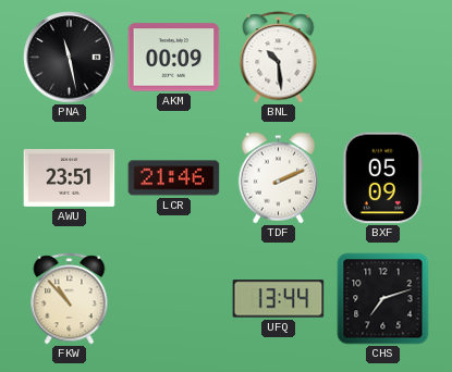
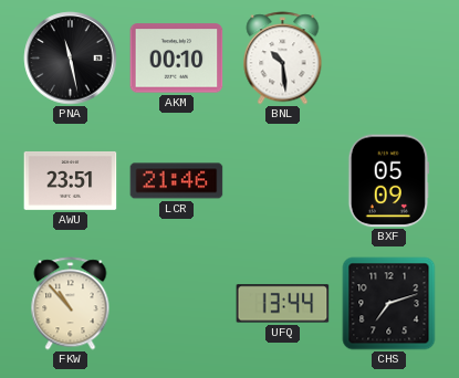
AKM: 00:09 -> 00:10
TDF: 2:11 -> none
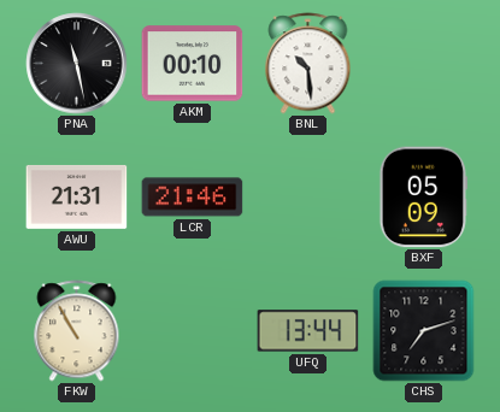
AWU: 23:51 -> 21:31
FKW: 10:53 -> 10:55
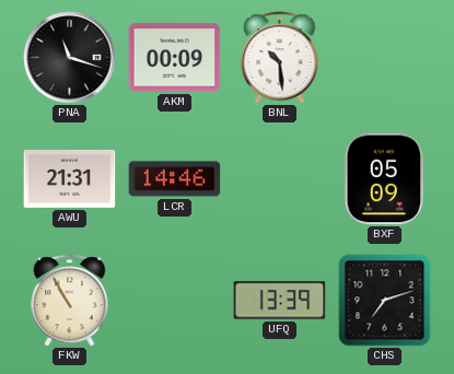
PNA: 11:28 -> 11:18
AKM: 00:10 -> 00:09
LCR: 21:46 -> 14:46
UFQ: 13:44 -> 13:39
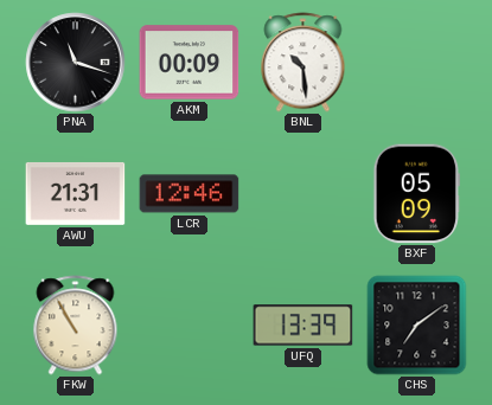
LCR: 14:46 -> 12:46
CHS: 7:12 -> 7:09
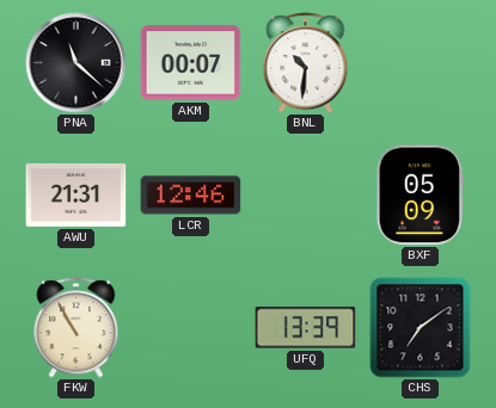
PNA: 11:18 -> 11:22
AKM: 00:09 -> 00:07
BNL: 10:29 -> 10:31
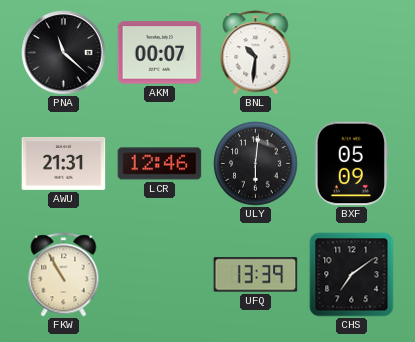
ULY: none -> 6:01
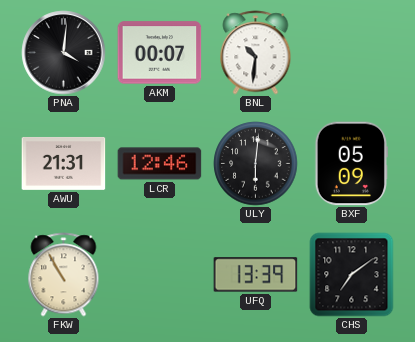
PNA: 11:22 -> 4:01
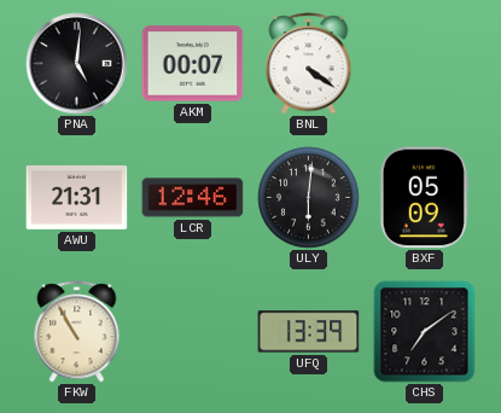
PNA: 4:01 -> 5:01
BNL: 10:31 -> 4:21
